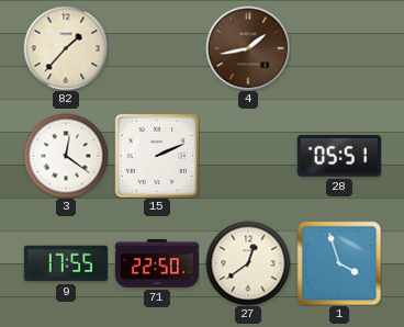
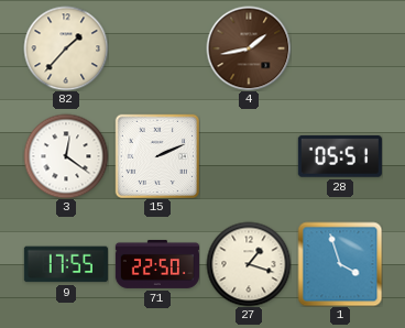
27: 12:39 -> 1:18
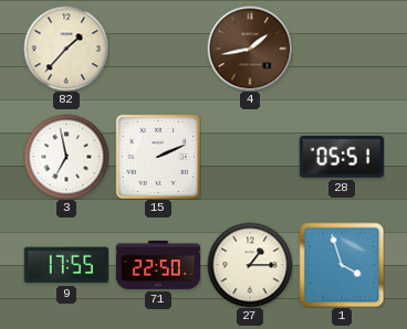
3: 12:21 -> 6:58
27: 1:18 -> 1:15
